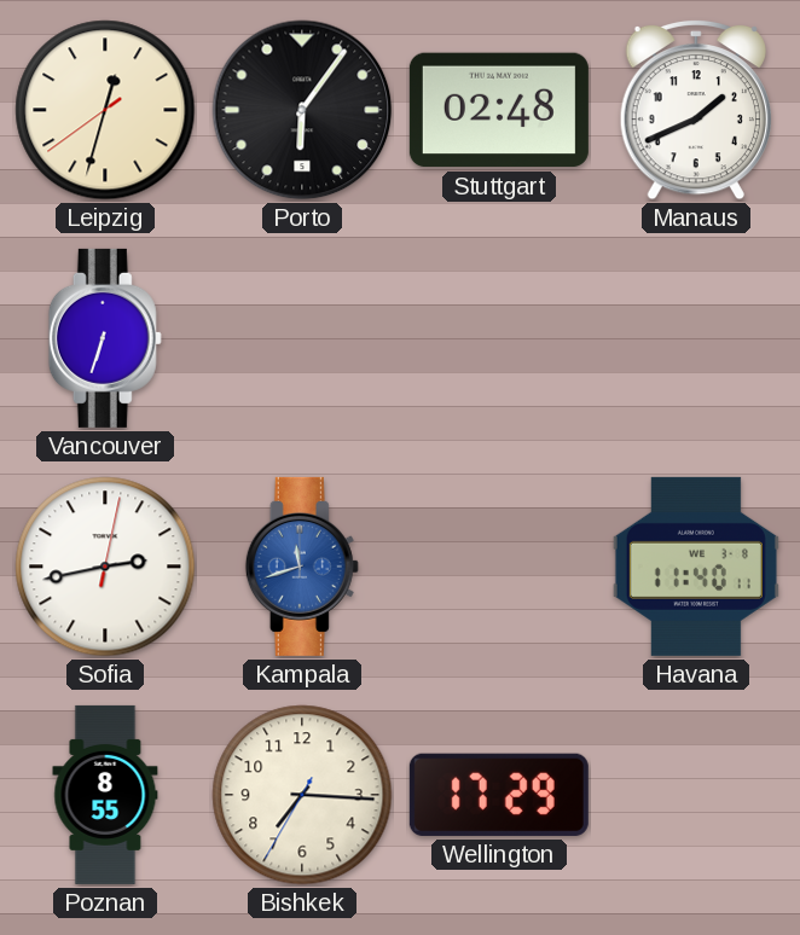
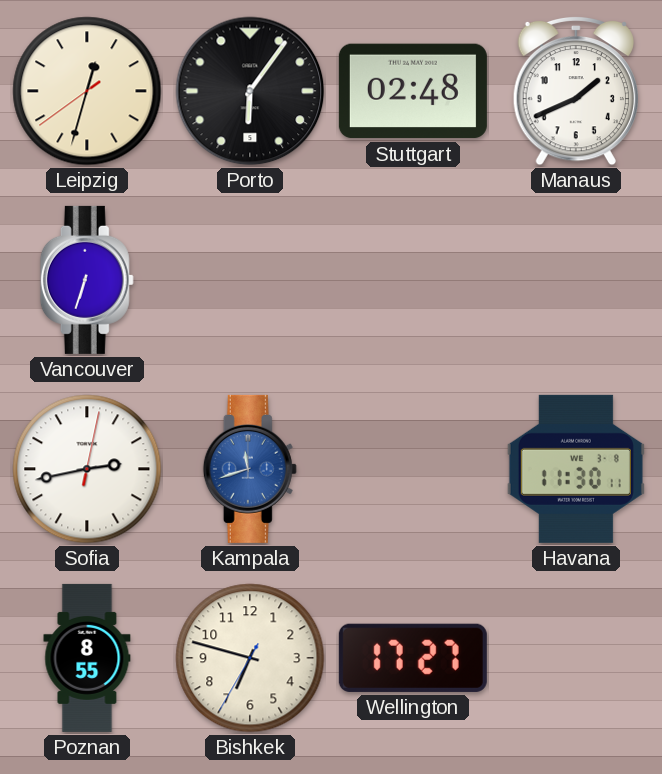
Havana: 11:40 -> 11:30
Bishkek: 7:15 -> 6:47
Wellington: 17:29 -> 17:27
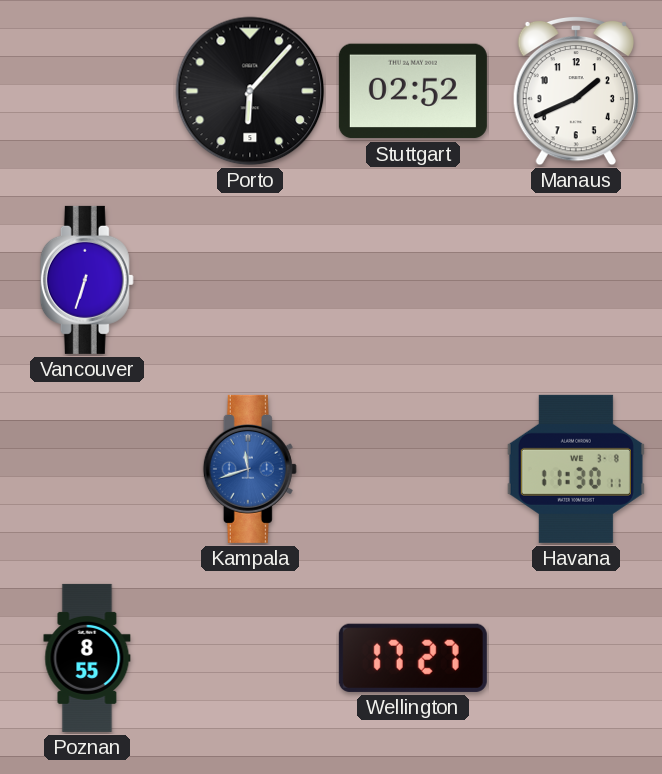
Leipzig: 12:32 -> none
Porto: 6:06 -> 6:07
Stuttgart: 02:48 -> 02:52
Sofia: 2:43 -> none
Bishkek: 6:47 -> none
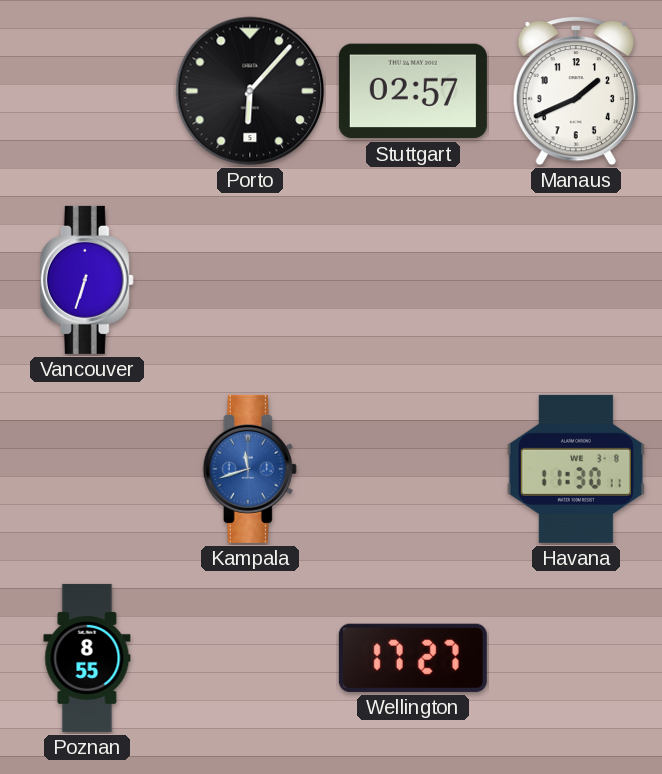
Stuttgart: 02:52 -> 02:57
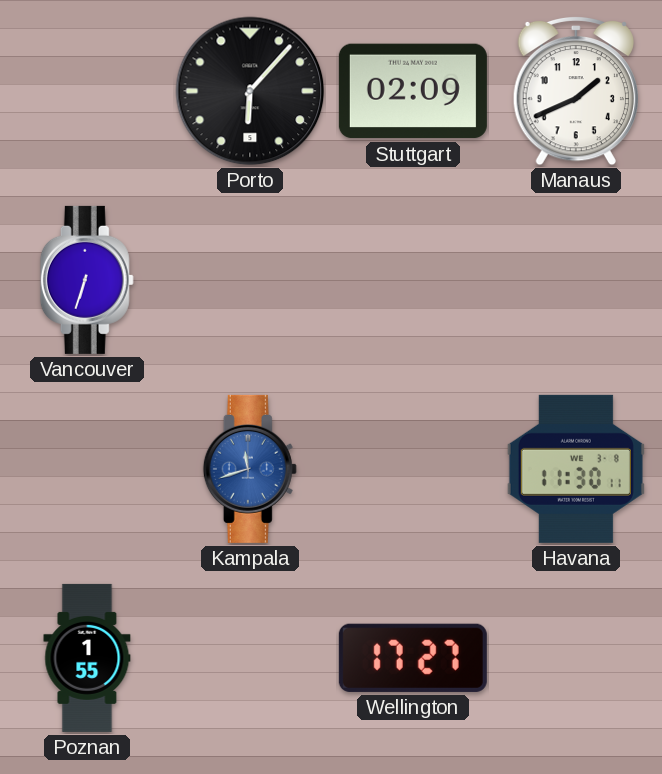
Stuttgart: 02:57 -> 02:09
Poznan: 8:55 -> 1:55
